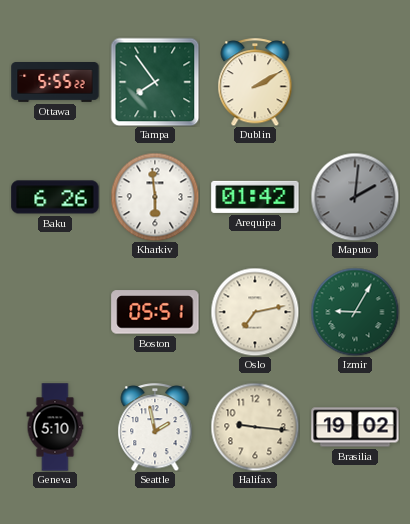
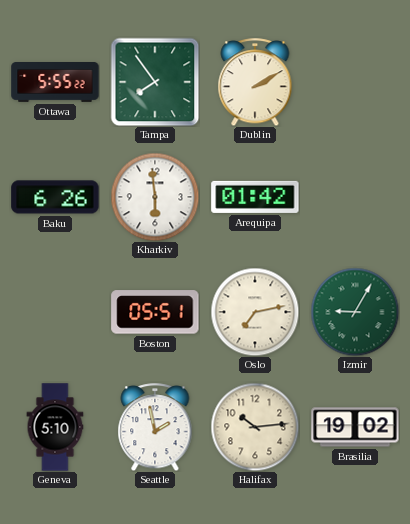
Maputo: 2:01 -> none
Halifax: 9:16 -> 10:14
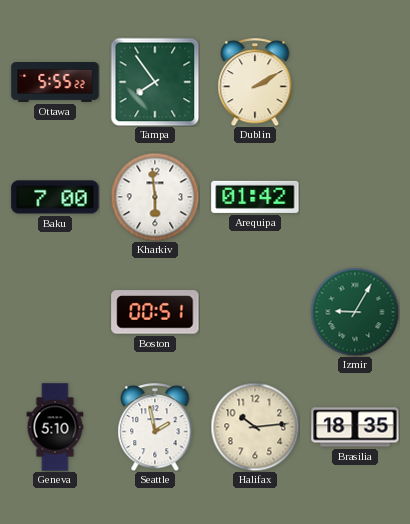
Baku: 6:26 -> 7:00
Boston: 05:51 -> 00:51
Oslo: 7:13 -> none
Brasilia: 19:02 -> 18:35
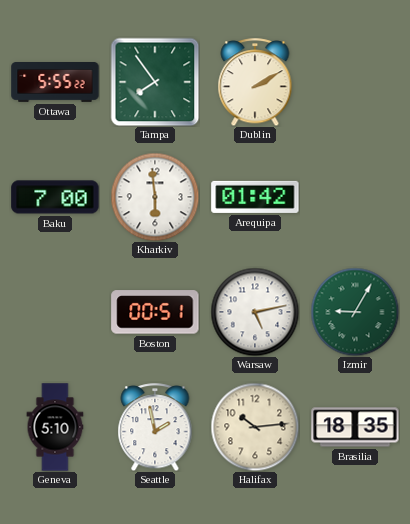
Warsaw: none -> 5:13
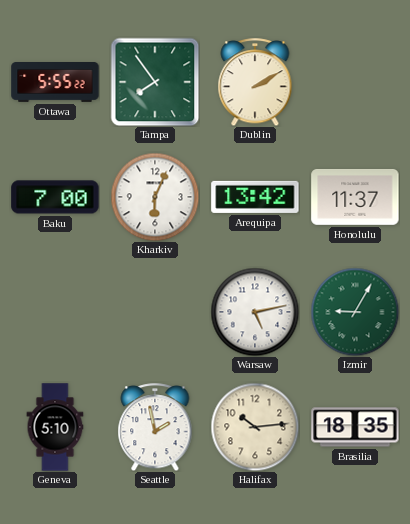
Kharkiv: 5:59 -> 6:04
Arequipa: 01:42 -> 13:42
Honolulu: none -> 11:37
Boston: 00:51 -> none
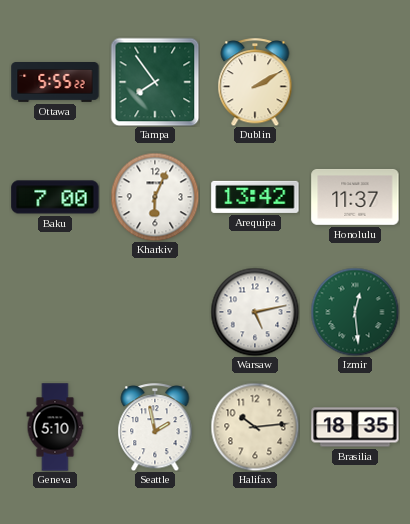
Izmir: 9:05 -> 12:29
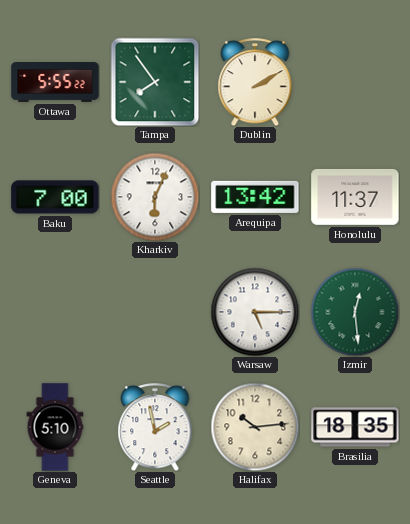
Warsaw: 5:13 -> 5:15
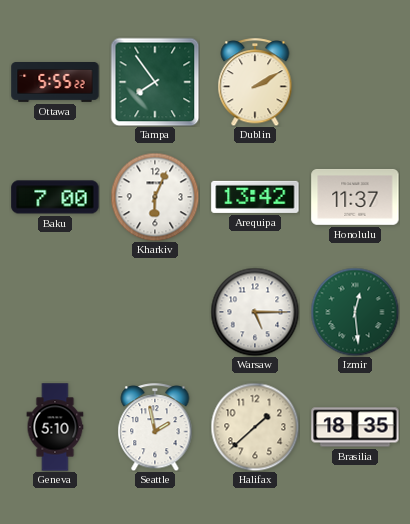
Halifax: 10:14 -> 1:38
